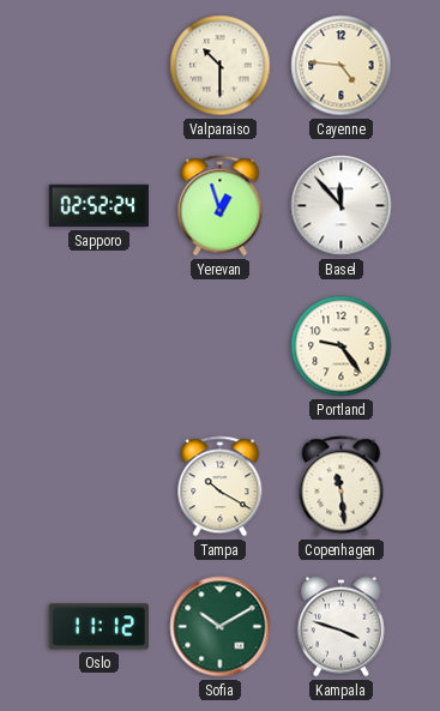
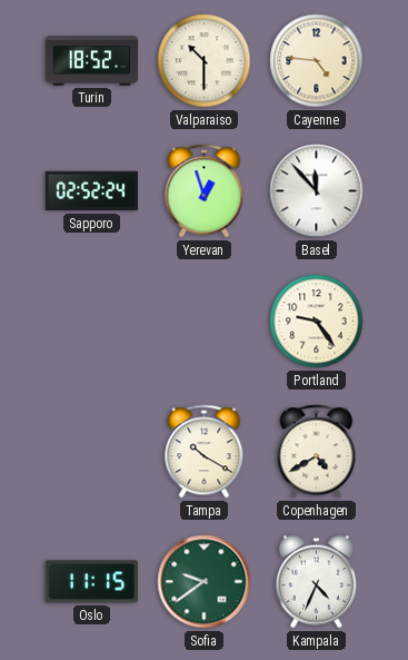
Turin: none -> 18:52
Copenhagen: 11:29 -> 4:40
Oslo: 11:12 -> 11:15
Sofia: 10:10 -> 9:39
Kampala: 3:48 -> 4:34
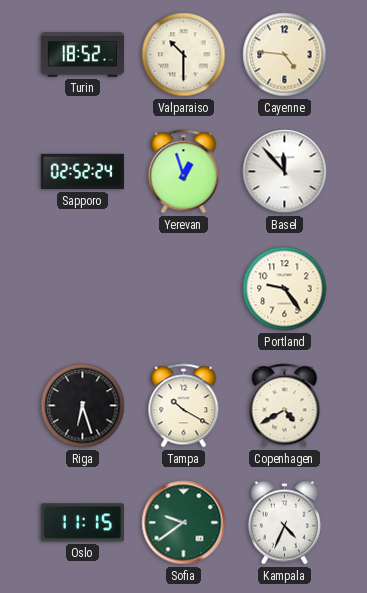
Riga: none -> 6:27
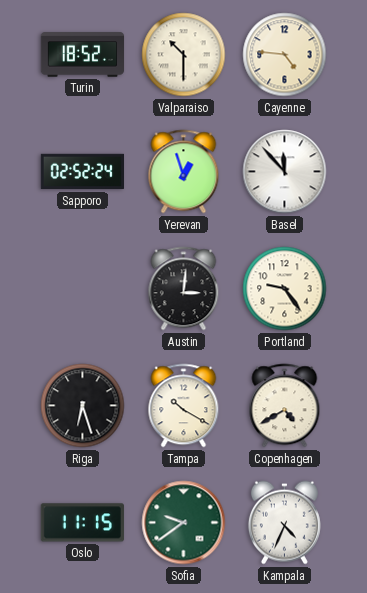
Austin: none -> 3:01
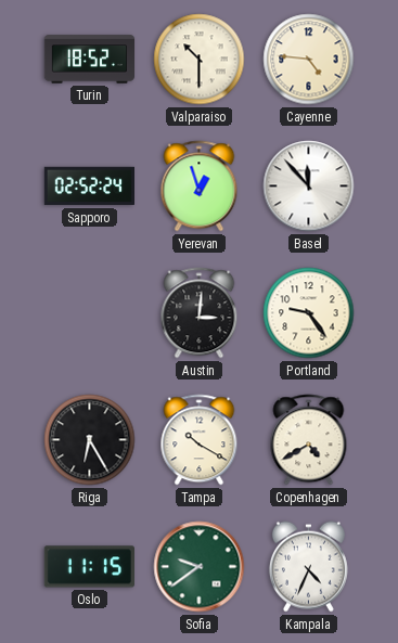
Riga: 6:27 -> 6:25
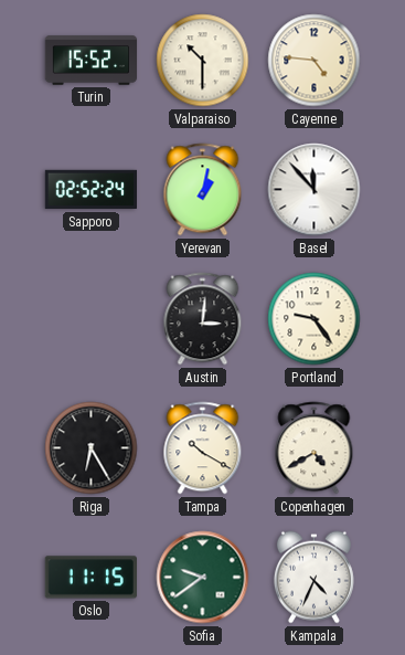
Turin: 18:52 -> 15:52
Yerevan: 12:57 -> 1:02
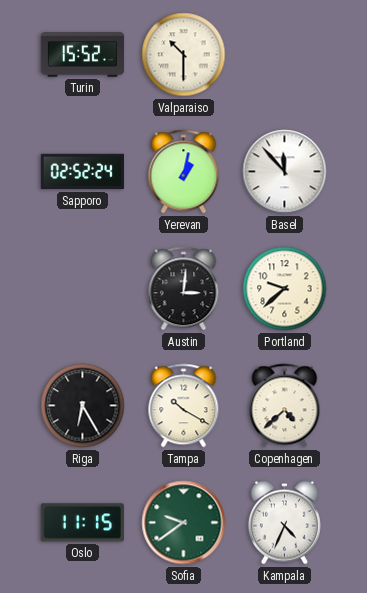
Cayenne: 4:46 -> none
Portland: 9:24 -> 9:38
Copenhagen: 4:40 -> 4:38
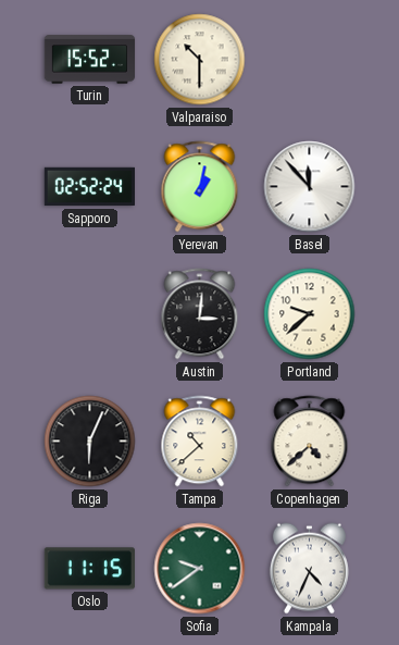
Riga: 6:25 -> 6:04
Tampa: 10:20 -> 10:38
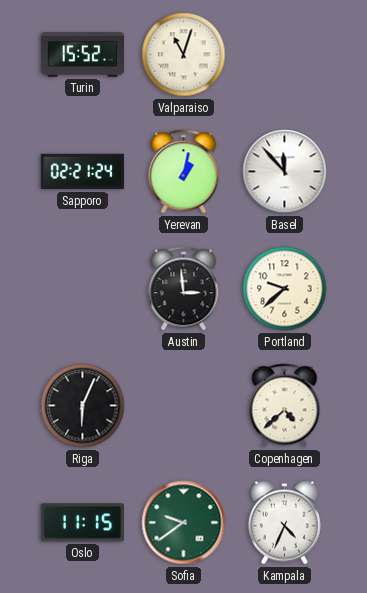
Valparaiso: 10:30 -> 11:03
Sapporo: 02:52 -> 02:21
Austin: 3:01 -> 2:59
Tampa: 10:38 -> none
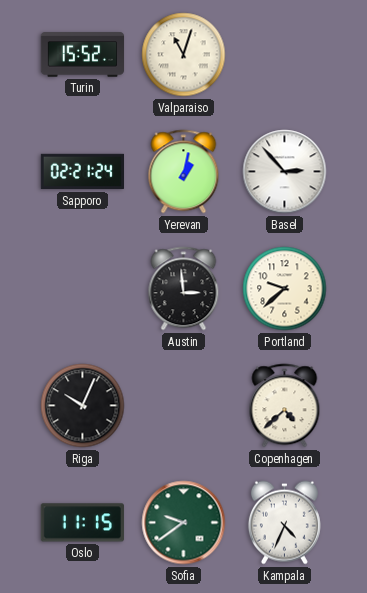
Basel: 11:53 -> 2:53
Riga: 6:04 -> 10:04
